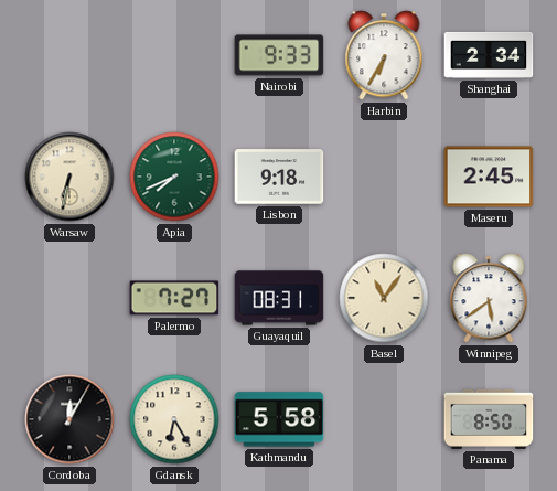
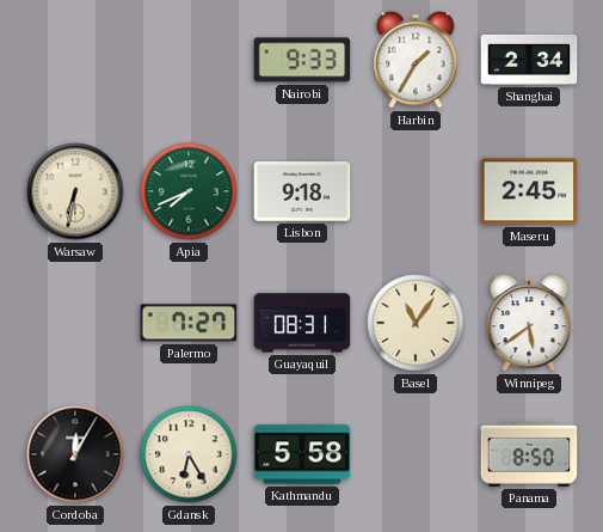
Harbin: 6:35 -> 1:35
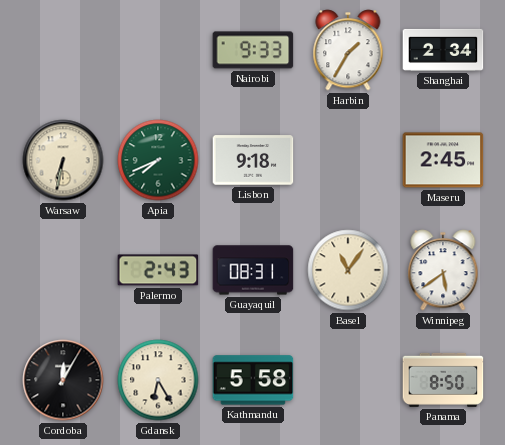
Palermo: 7:27 -> 2:43
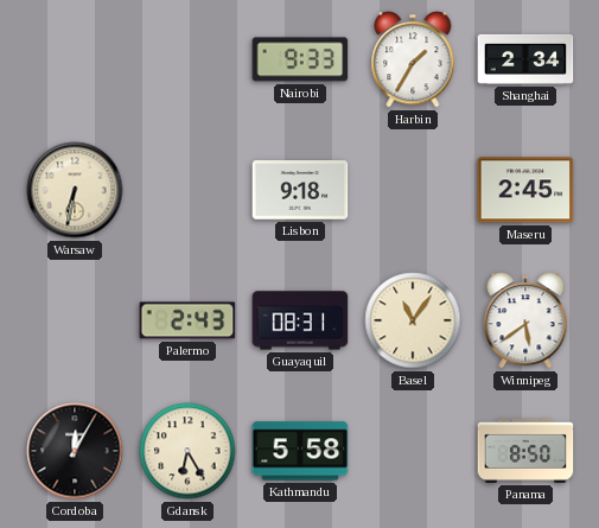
Apia: 7:41 -> none
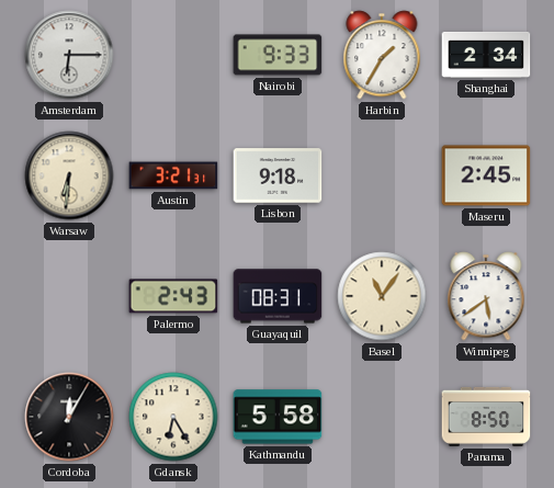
Amsterdam: none -> 6:15
Warsaw: 6:32 -> 6:31
Austin: none -> 3:21
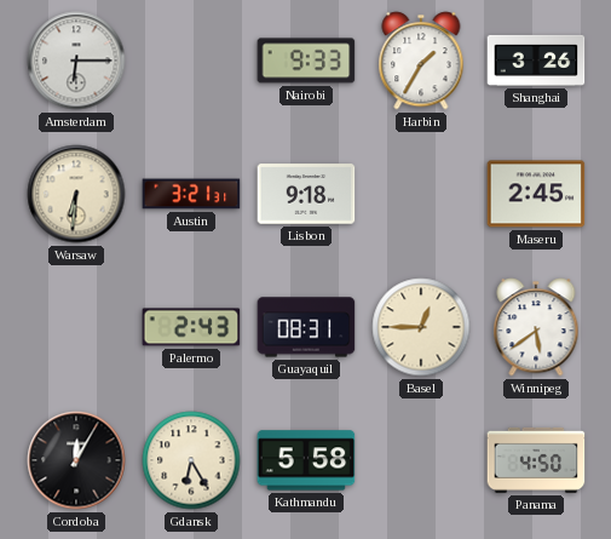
Shanghai: 2:34 -> 3:26
Basel: 11:06 -> 12:45
Panama: 8:50 -> 4:50
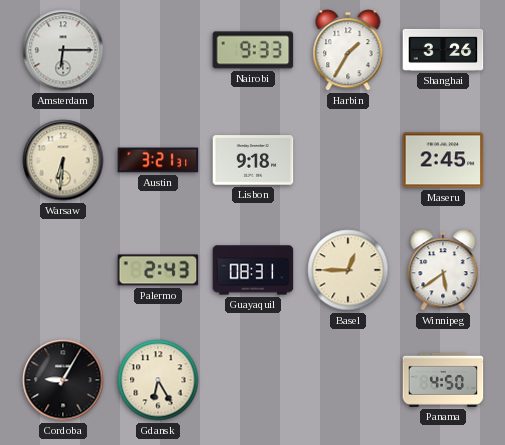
Cordoba: 12:05 -> 9:05
Kathmandu: 5:58 -> none
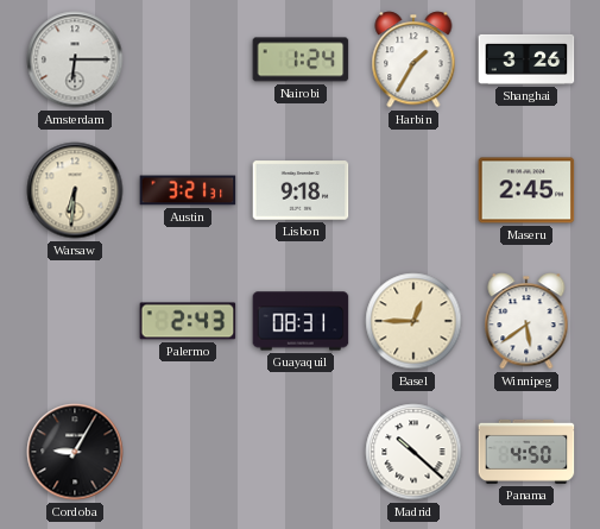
Nairobi: 9:33 -> 1:24
Gdansk: 6:25 -> none
Madrid: none -> 10:22
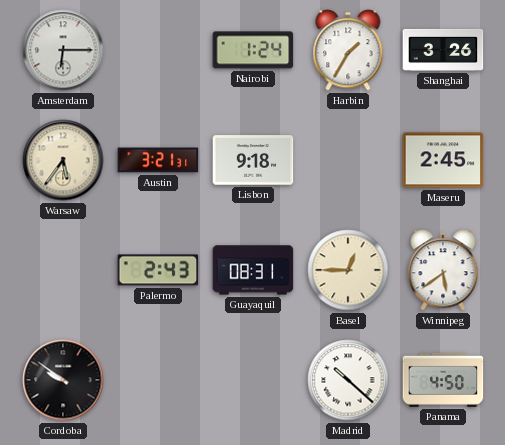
Warsaw: 6:31 -> 5:36
Cordoba: 9:05 -> 9:51
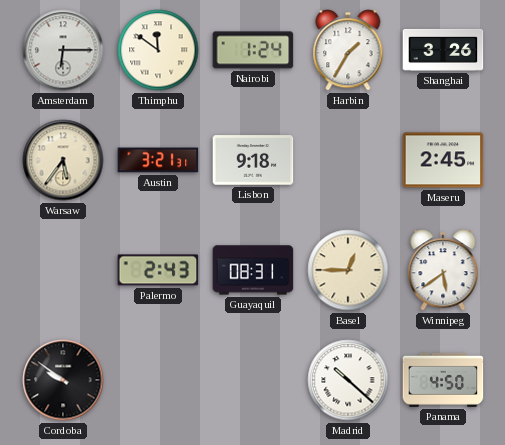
Thimphu: none -> 11:51
